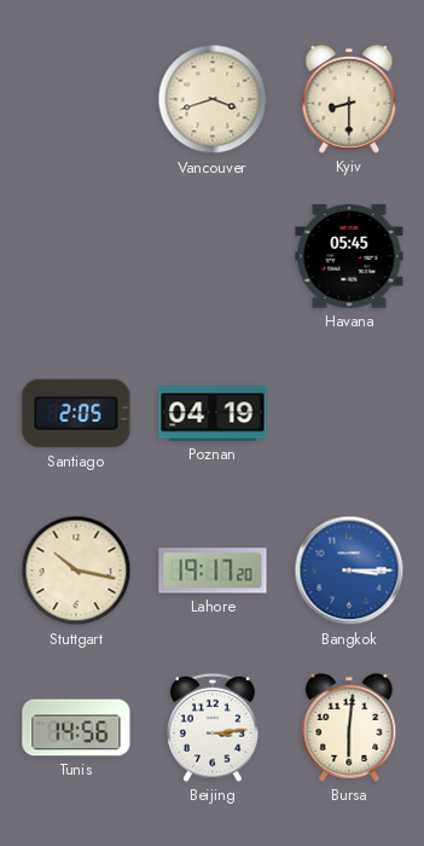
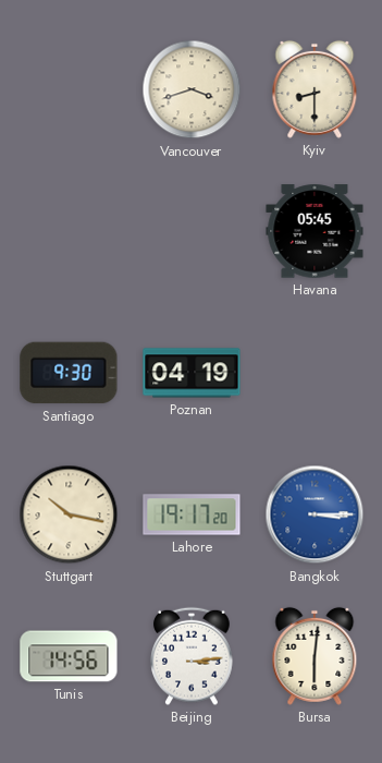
Santiago: 2:05 -> 9:30
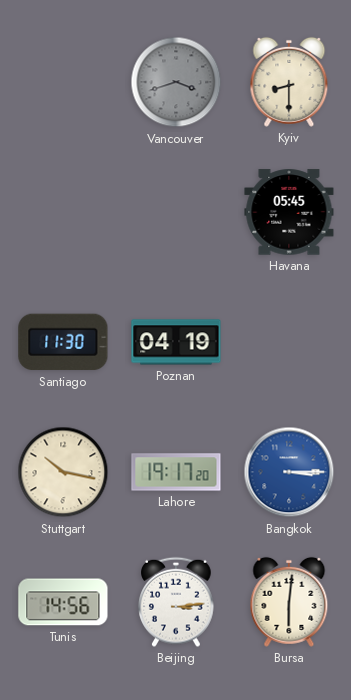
Vancouver dial: cream -> grey
Santiago: 9:30 -> 11:30
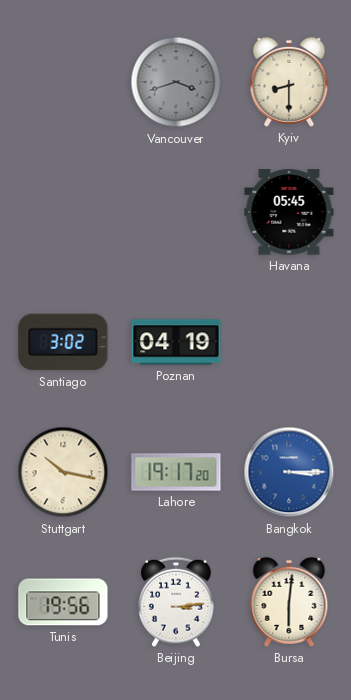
Santiago: 11:30 -> 3:02
Tunis: 14:56 -> 19:56
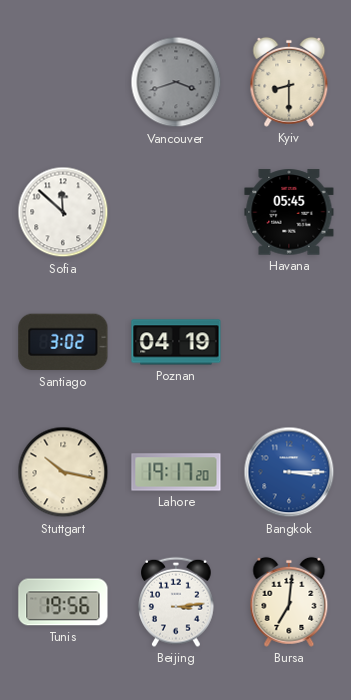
Sofia: none -> 11:52
Bursa: 6:01 -> 7:01
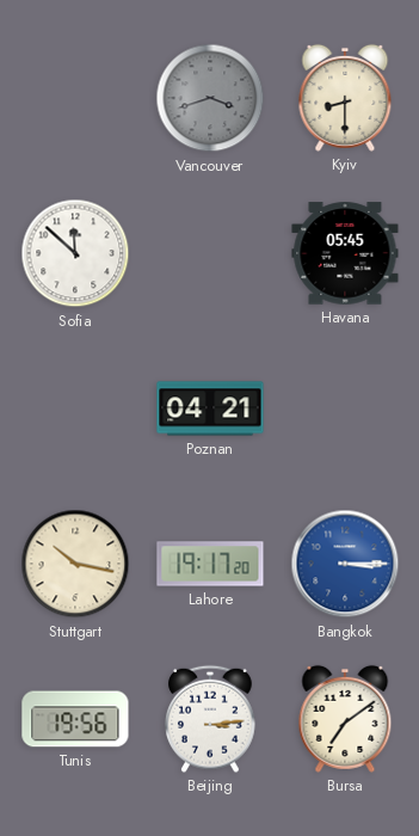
Santiago: 3:02 -> none
Poznan: 04:19 -> 04:21
Bursa: 7:01 -> 7:09
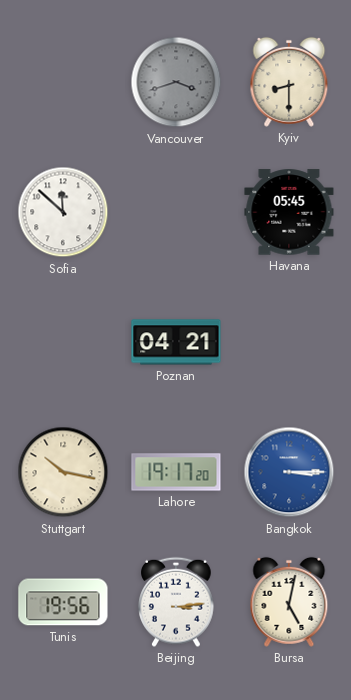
Bursa: 7:09 -> 5:02
